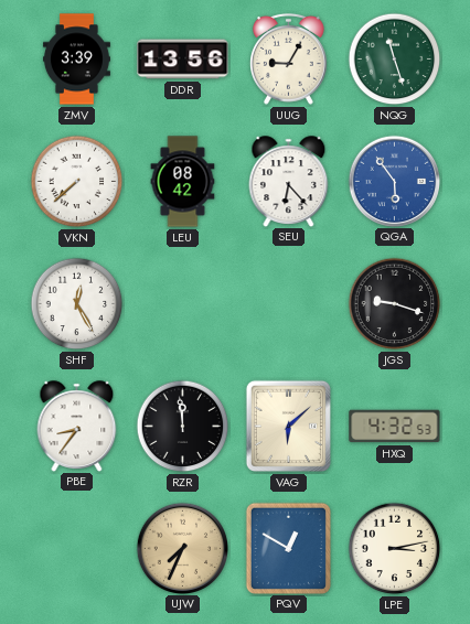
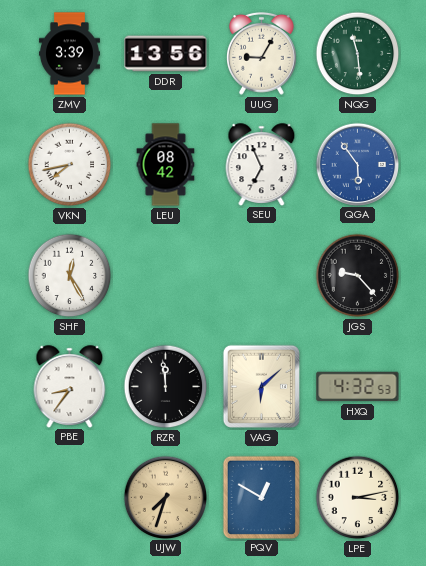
NQG: 11:27 -> 11:29
VKN: 7:38 -> 7:43
SEU: 6:23 -> 6:56
JGS: 9:18 -> 9:23
UJW: 7:34 -> 7:33
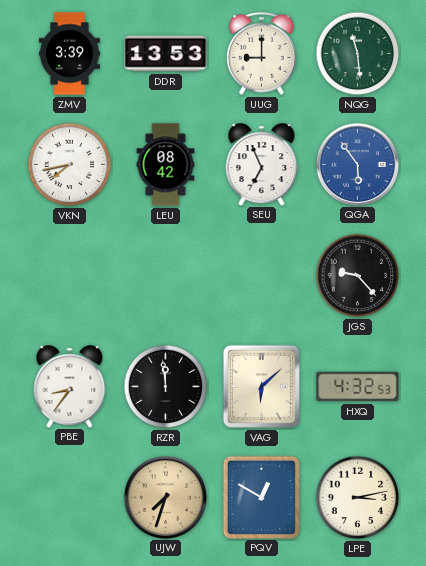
DDR: 13:56 -> 13:53
UUG: 9:05 -> 9:00
SHF: 12:25 -> none
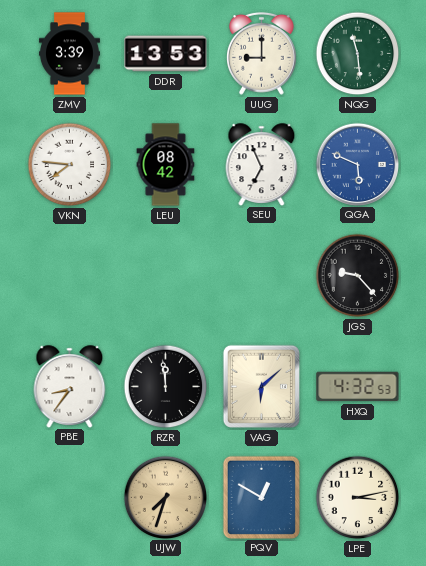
VKN: 7:43 -> 7:46
QGA: 5:54 -> 5:49
